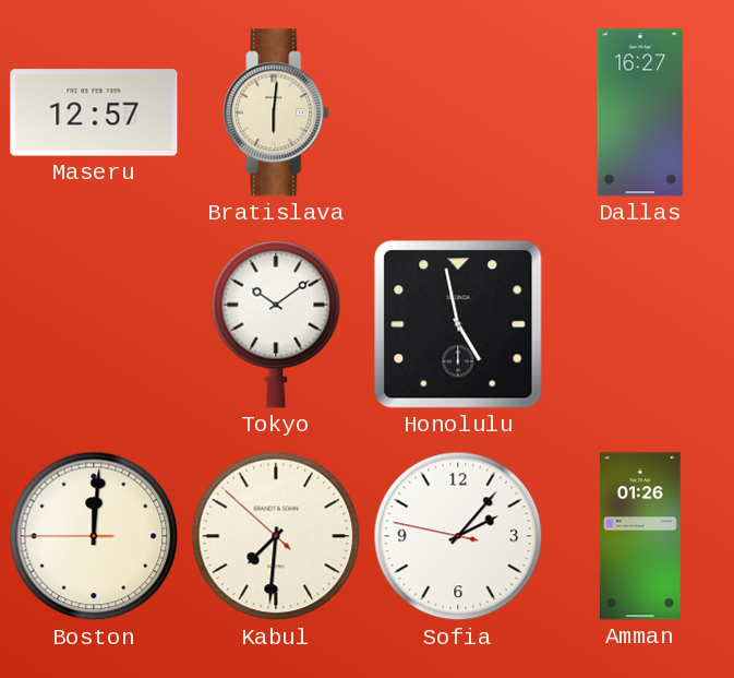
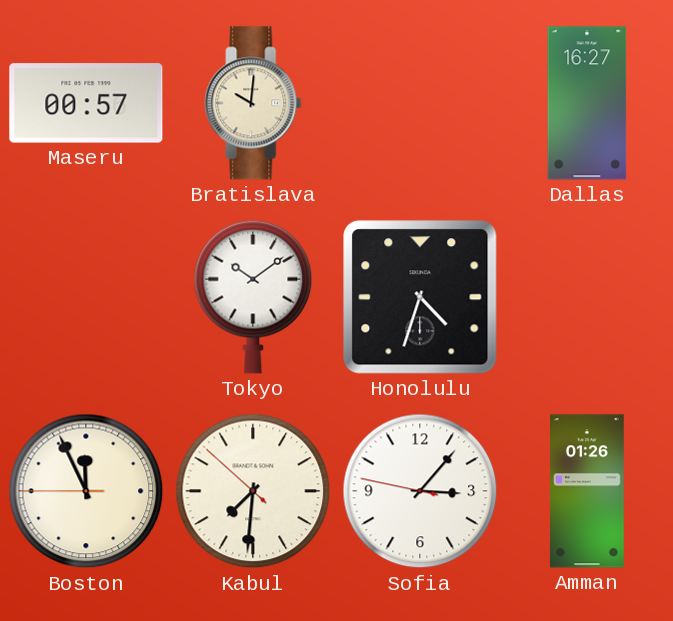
Maseru: 12:57 -> 00:57
Bratislava: 6:01 -> 10:01
Honolulu: 4:58 -> 4:33
Boston: 12:00 -> 11:55
Sofia: 2:06 -> 3:06
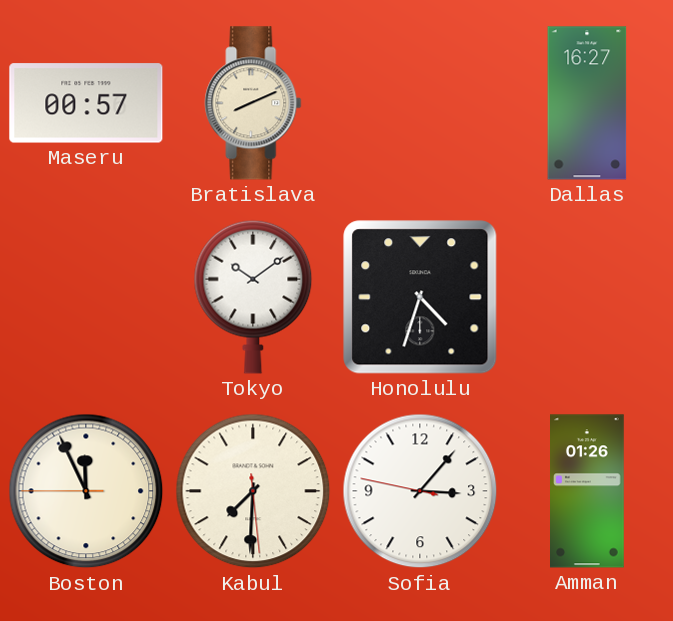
Bratislava: 10:01 -> 8:11
Kabul: 7:30:52 -> 7:30:29
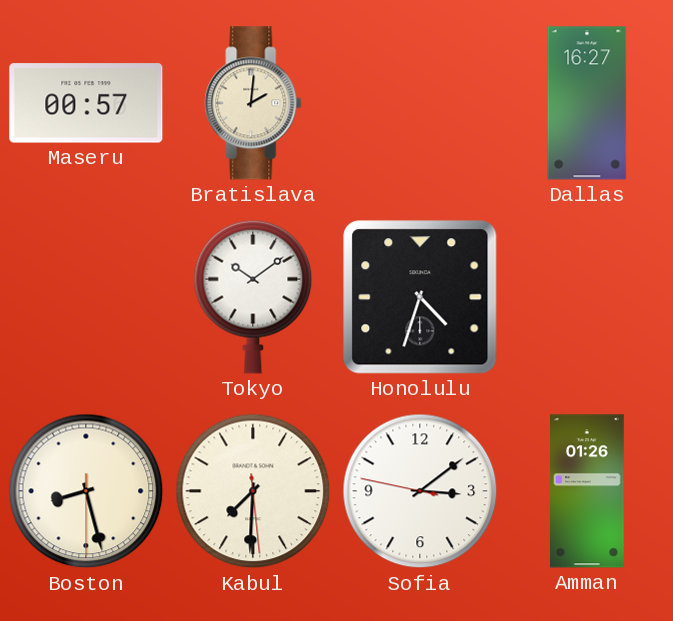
Bratislava: 8:11 -> 2:01
Boston: 11:55 -> 8:27
Sofia: 3:06 -> 3:08
